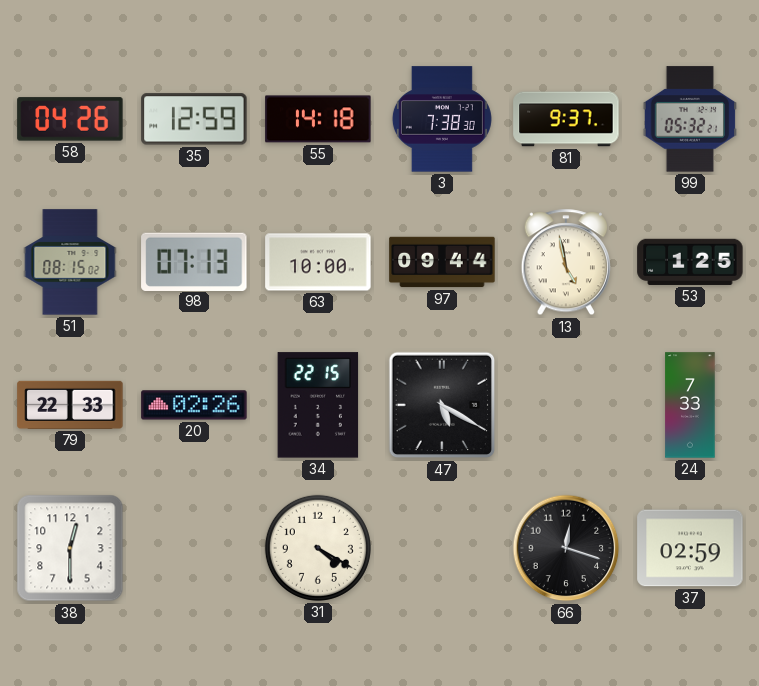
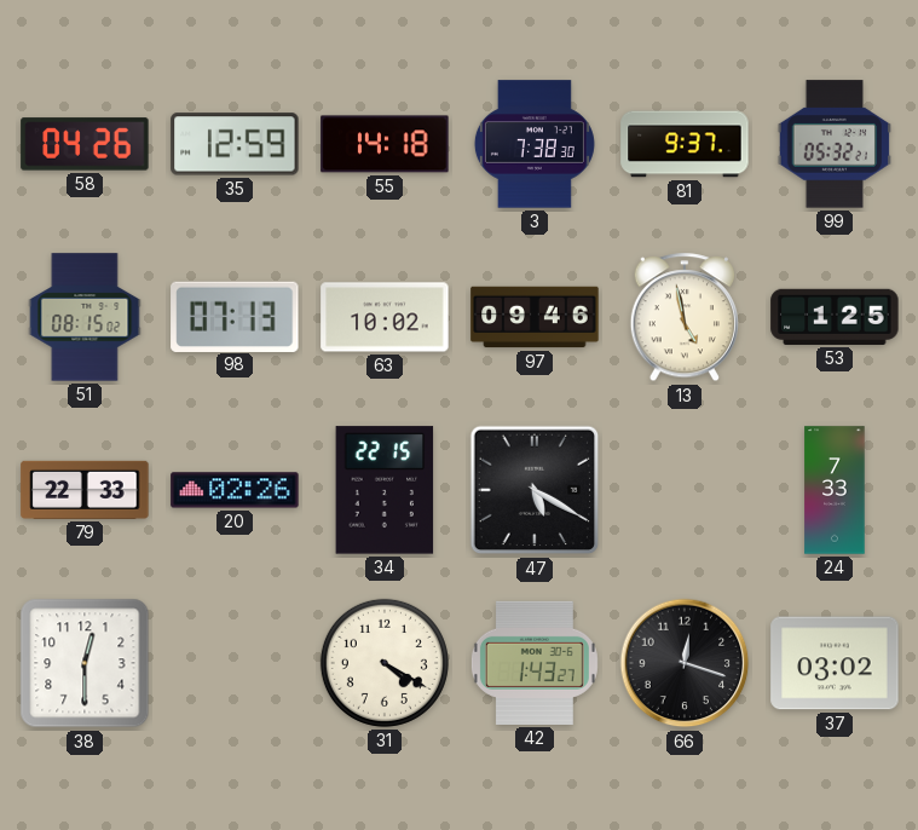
63: 10:00 -> 10:02
97: 09:44 -> 09:46
42: none -> 1:43
37: 02:59 -> 03:02
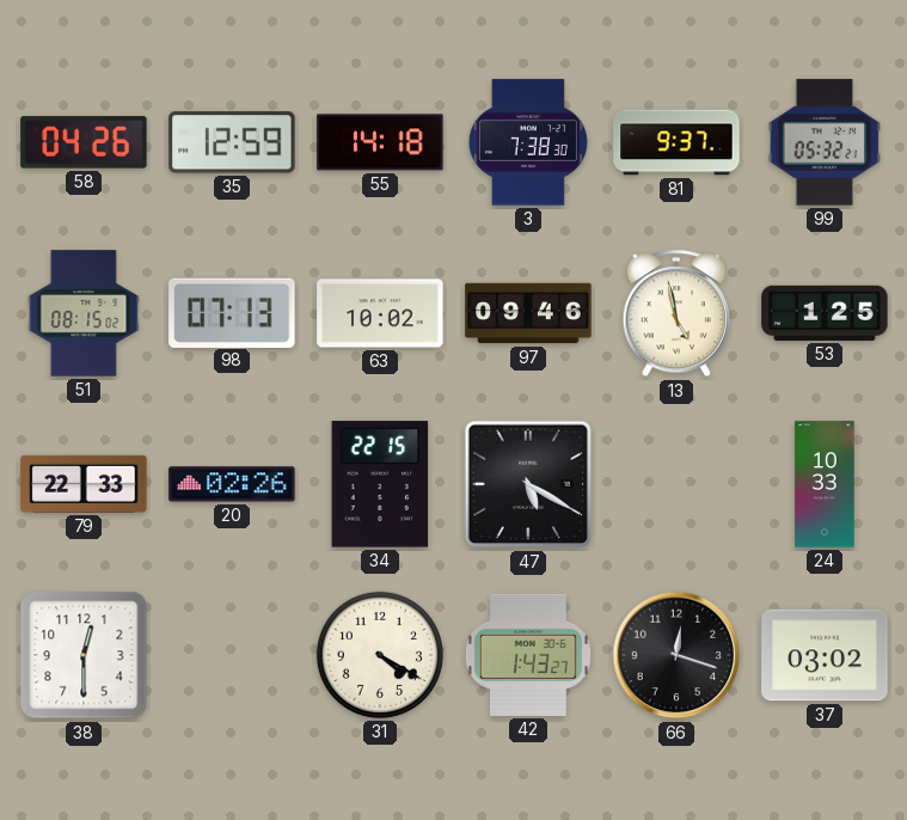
24: 7:33 -> 10:33
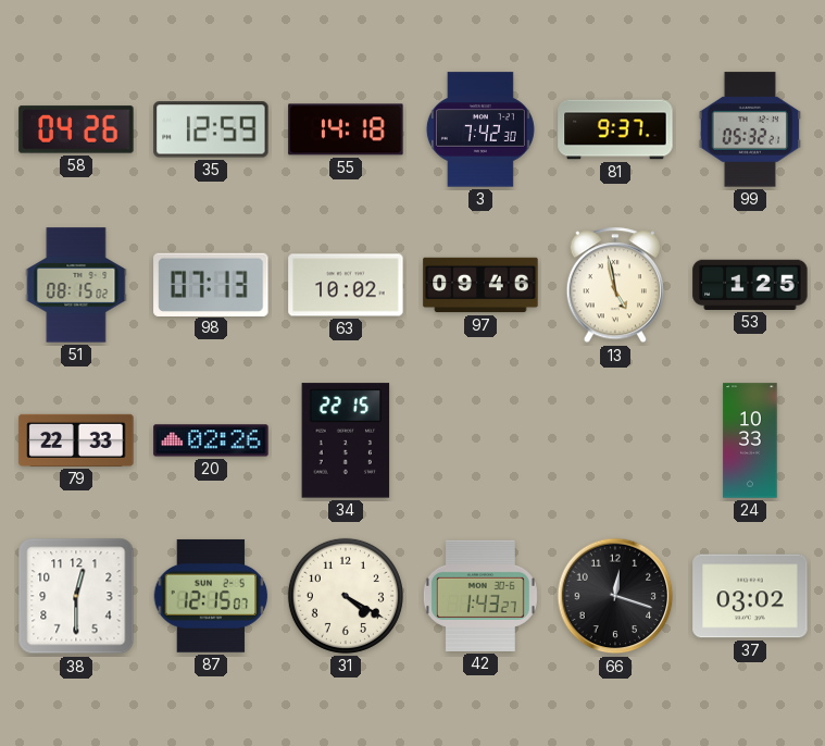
3: 7:38 -> 7:42
47: 5:20 -> none
87: none -> 12:15
